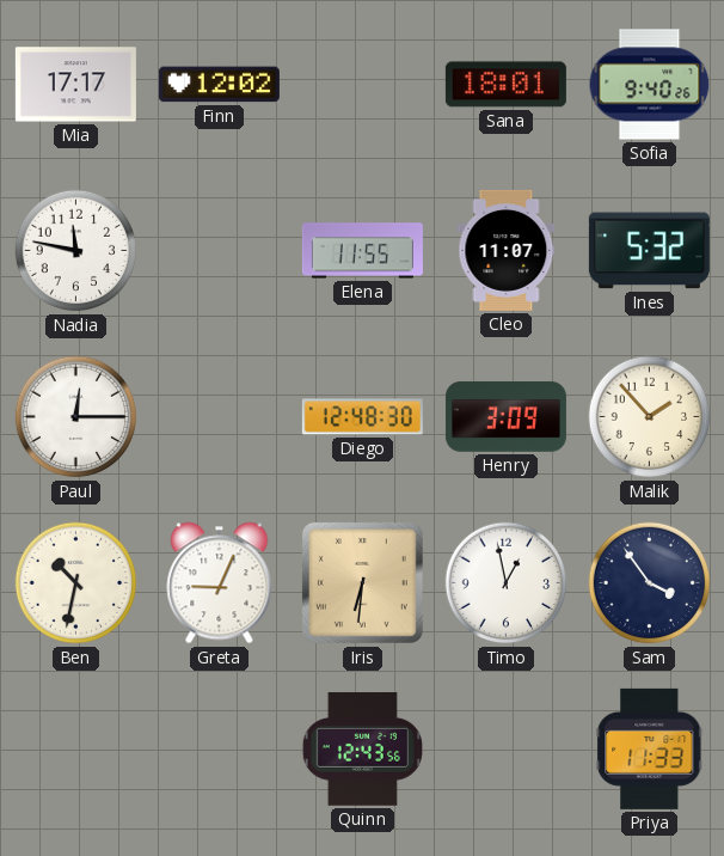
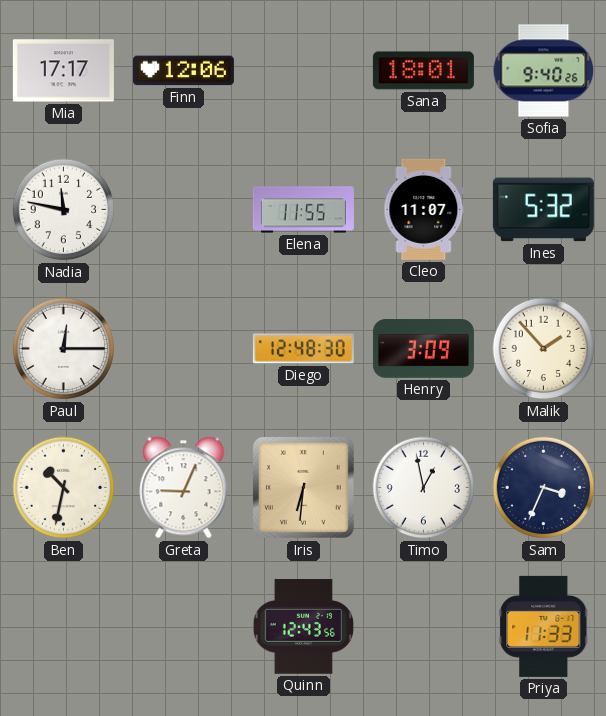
Finn: 12:02 -> 12:06
Sam: 3:54 -> 3:34
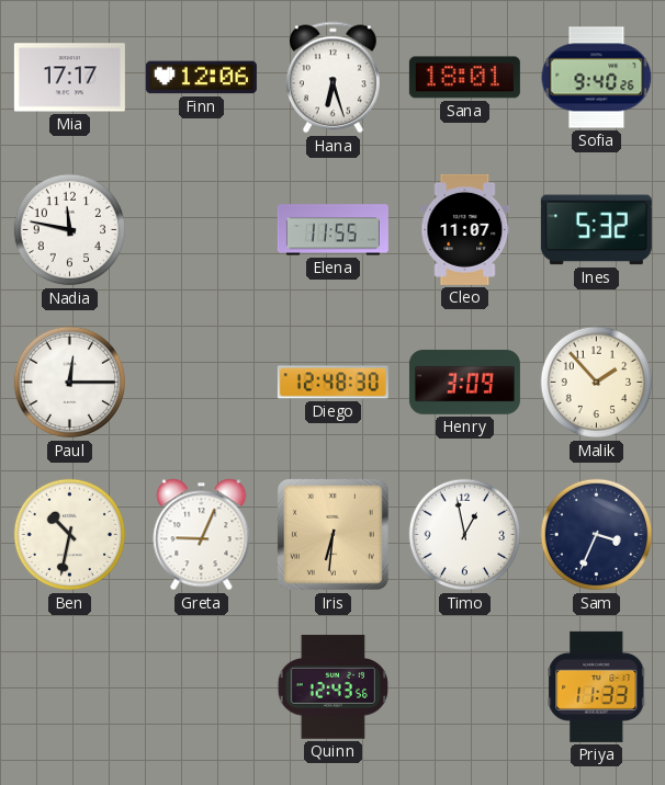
Hana: none -> 6:27
